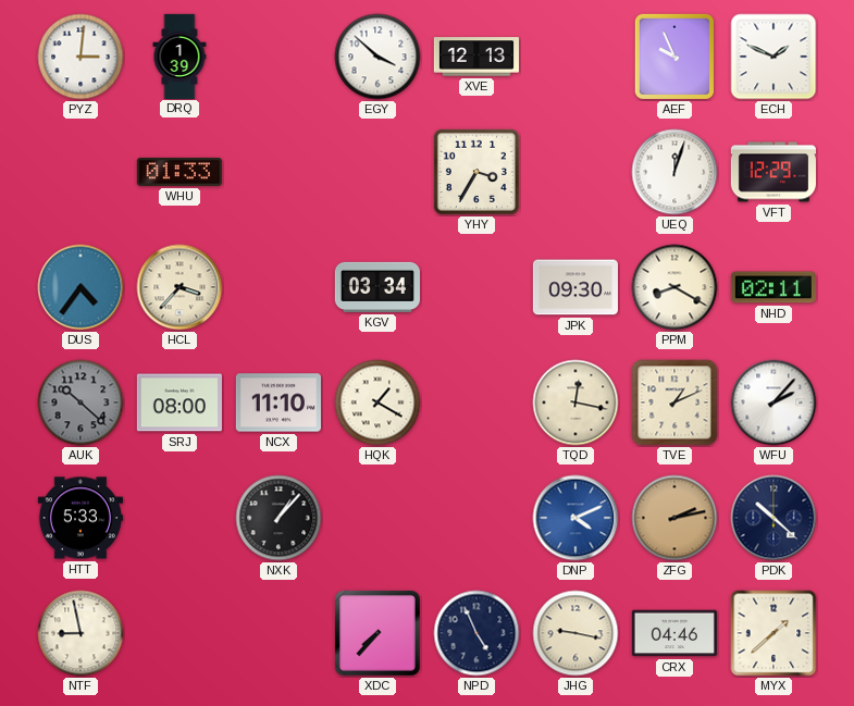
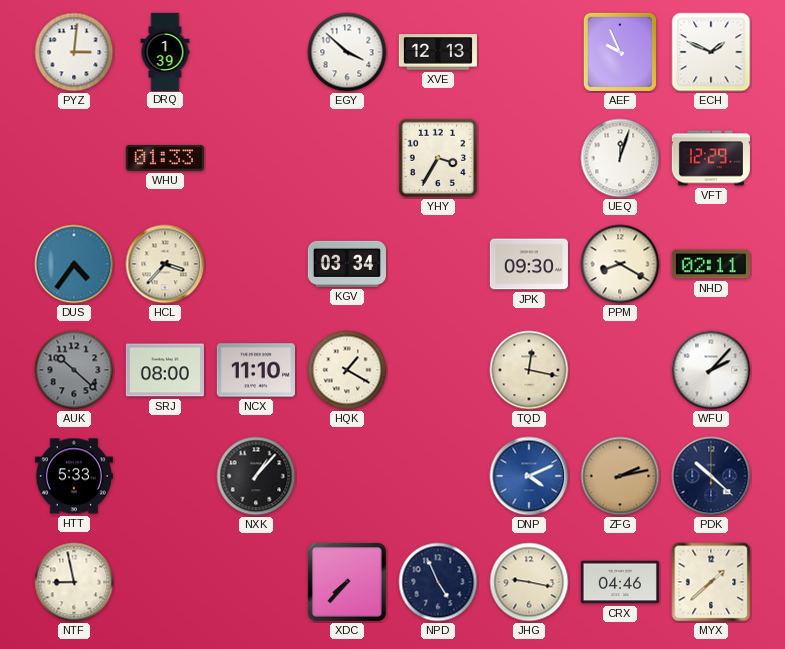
TVE: 1:11 -> none
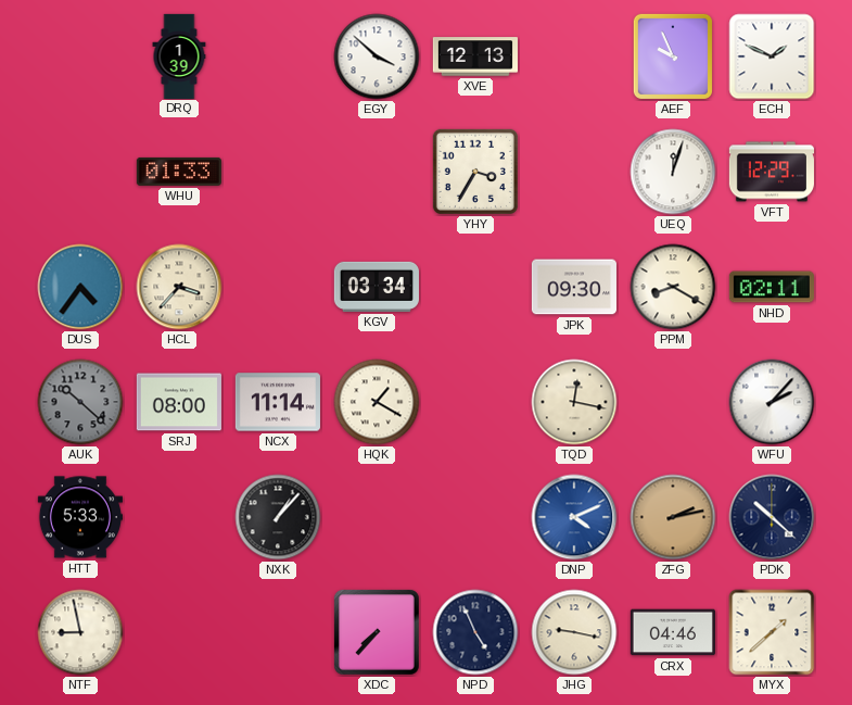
PYZ: 3:01 -> none
NCX: 11:10 -> 11:14
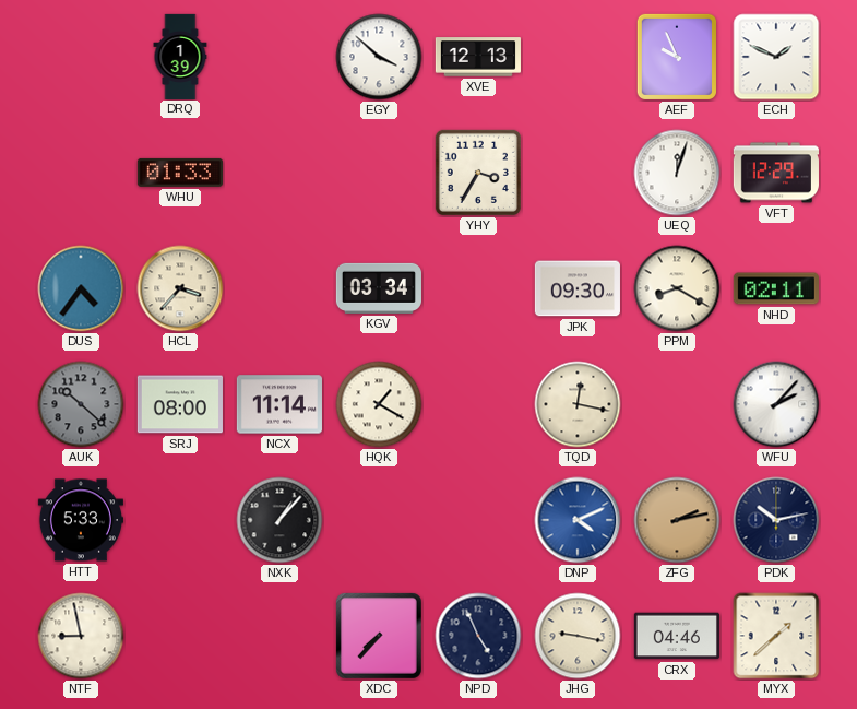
PDK: 10:22 -> 10:13
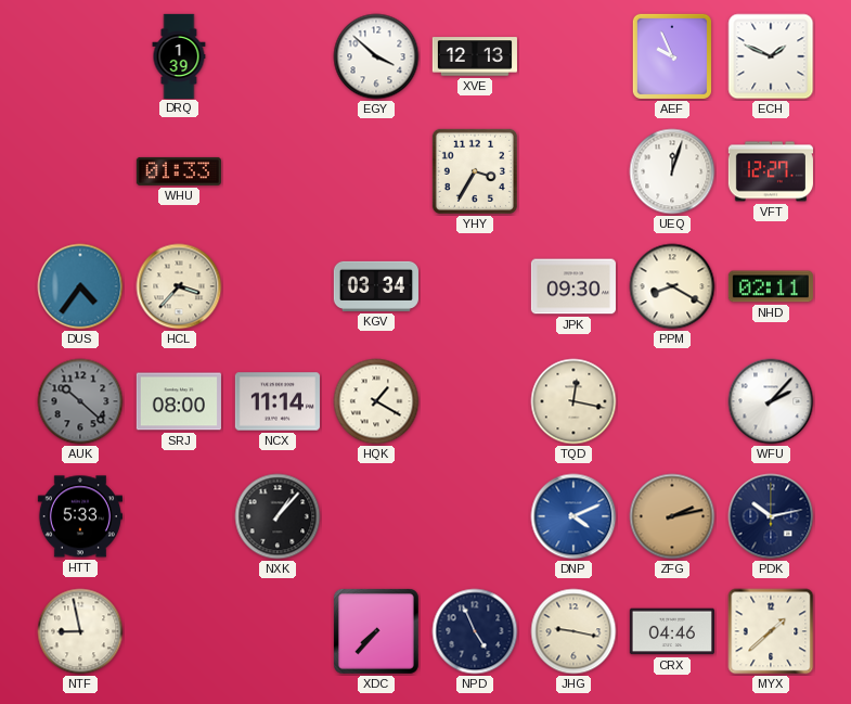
VFT: 12:29 -> 12:27
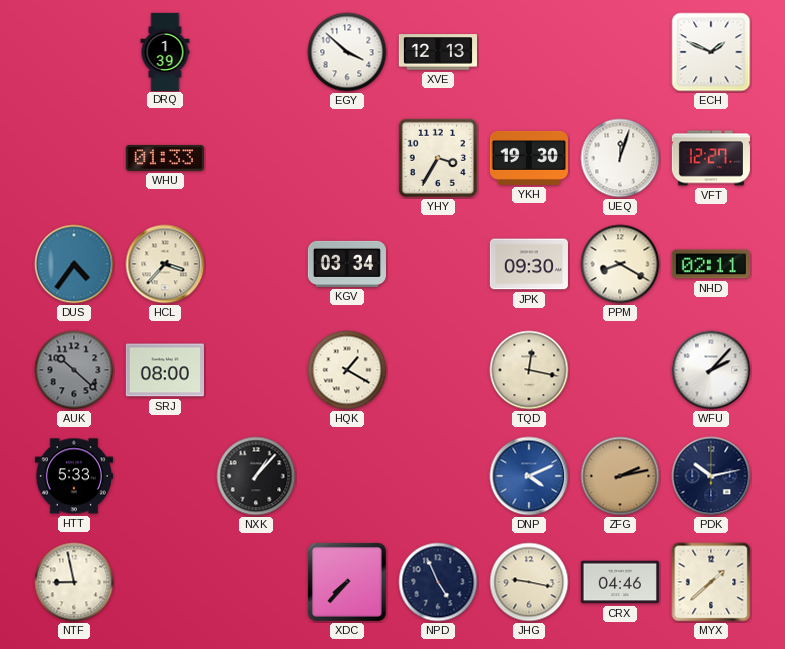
AEF: 9:56 -> none
YKH: none -> 19:30
NCX: 11:14 -> none
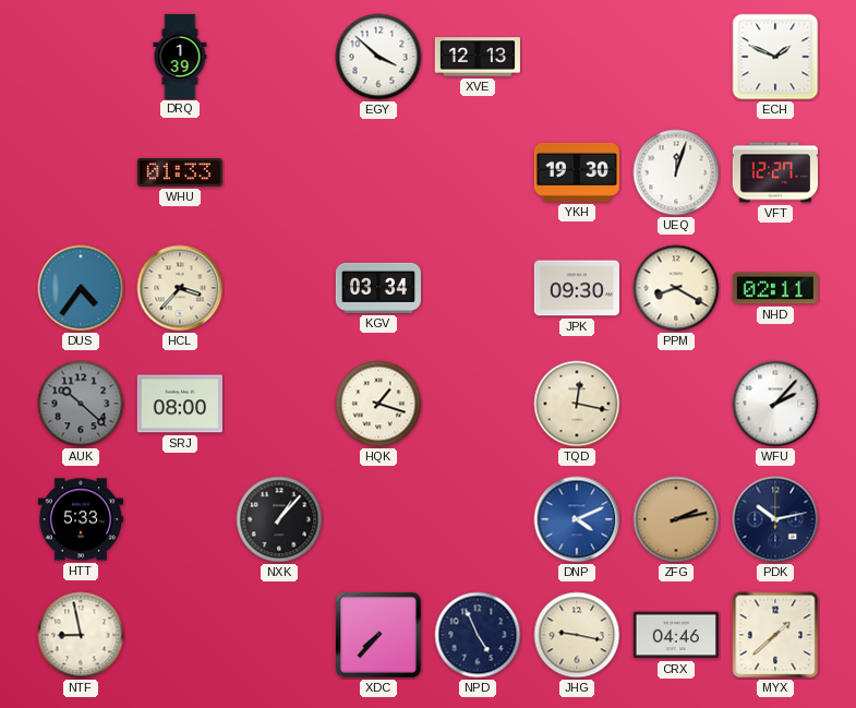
YHY: 3:35 -> none
HQK: 1:20 -> 1:18
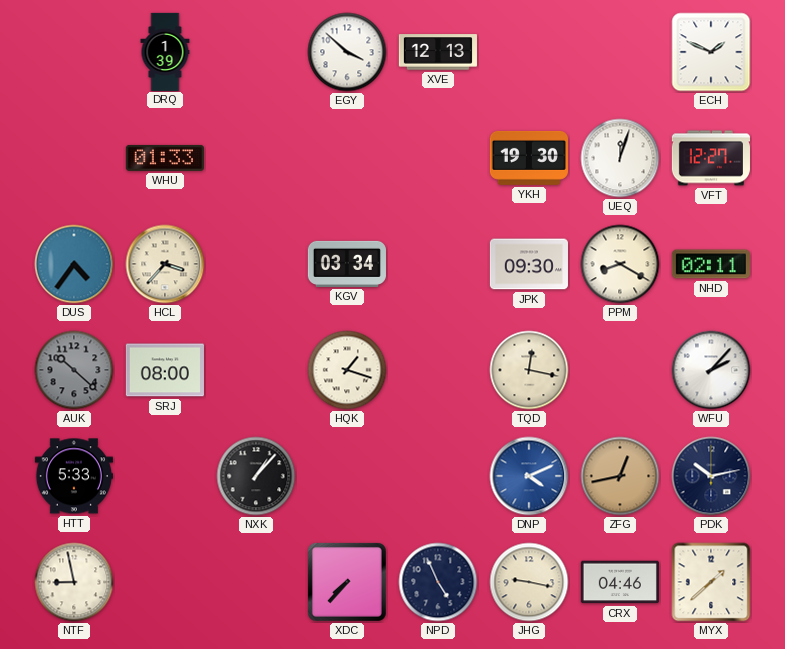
ZFG: 2:13 -> 12:43
